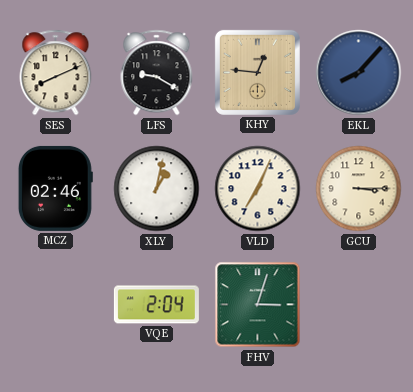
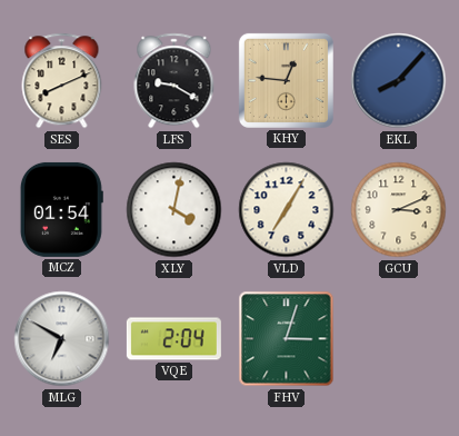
MCZ: 02:46 -> 01:54
XLY: 1:02 -> 4:02
VLD: 7:04 -> 7:05
GCU: 3:15 -> 3:11
MLG: none -> 6:50
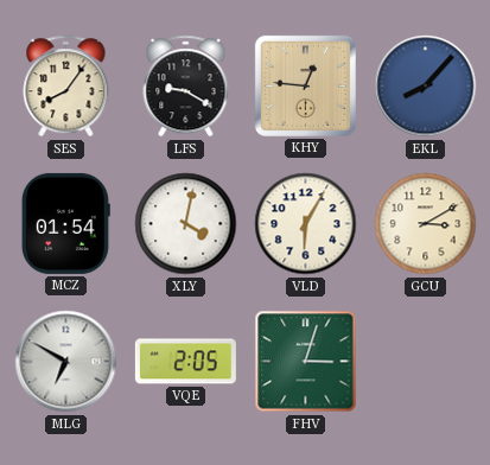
SES: 8:11 -> 8:06
VLD: 7:05 -> 6:05
GCU: 3:11 -> 3:10
VQE: 2:04 -> 2:05
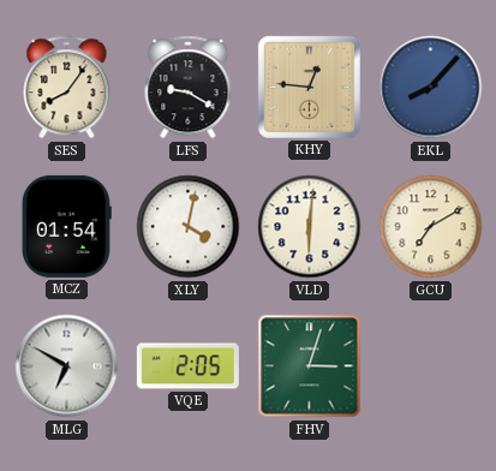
VLD: 6:05 -> 6:01
GCU: 3:10 -> 7:10
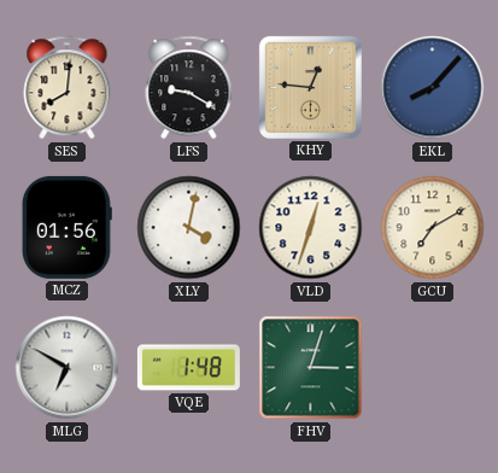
SES: 8:06 -> 8:01
MCZ: 01:54 -> 01:56
VLD: 6:01 -> 12:33
VQE: 2:05 -> 1:48
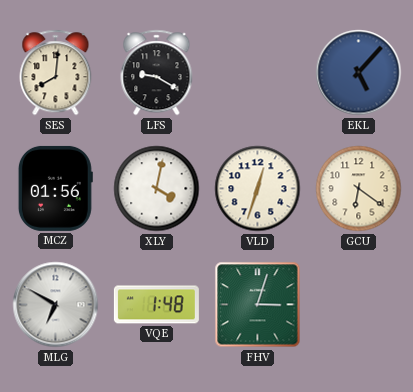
KHY: 12:46 -> none
EKL: 8:07 -> 5:07
GCU: 7:10 -> 6:21
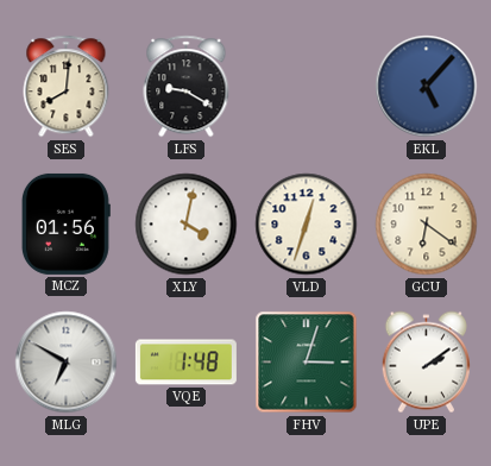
UPE: none -> 2:09
